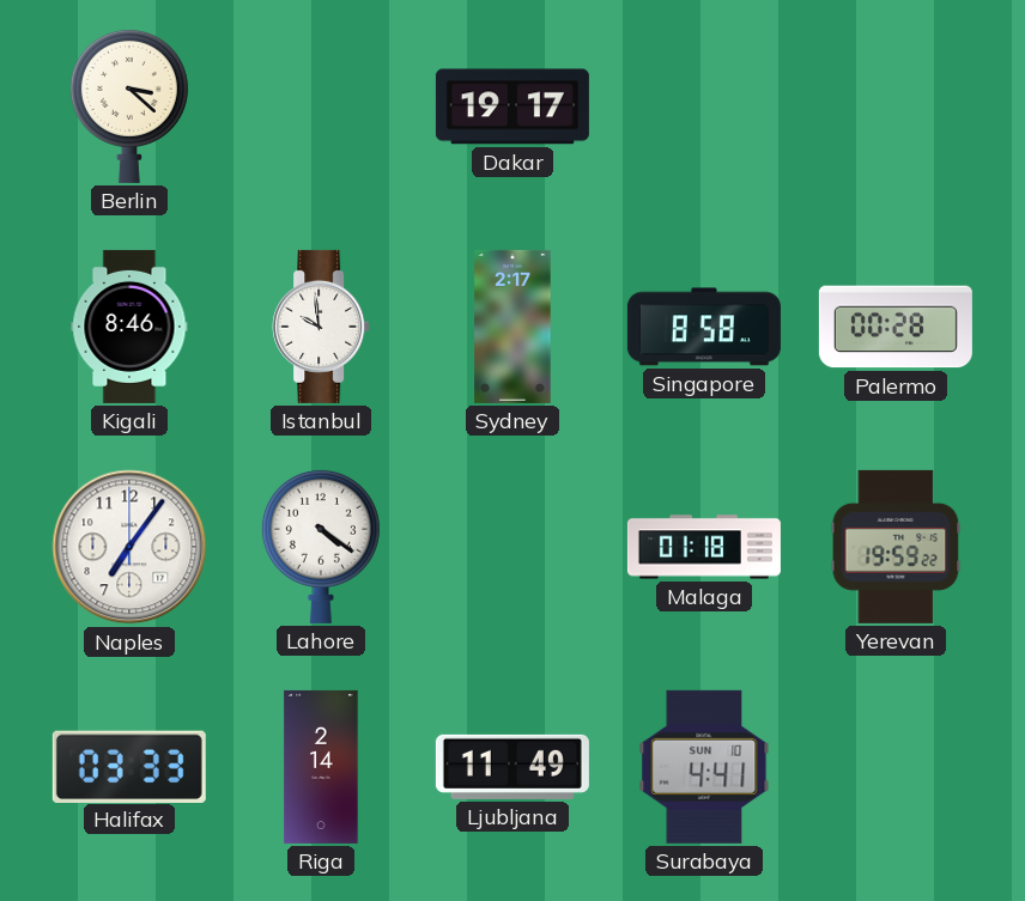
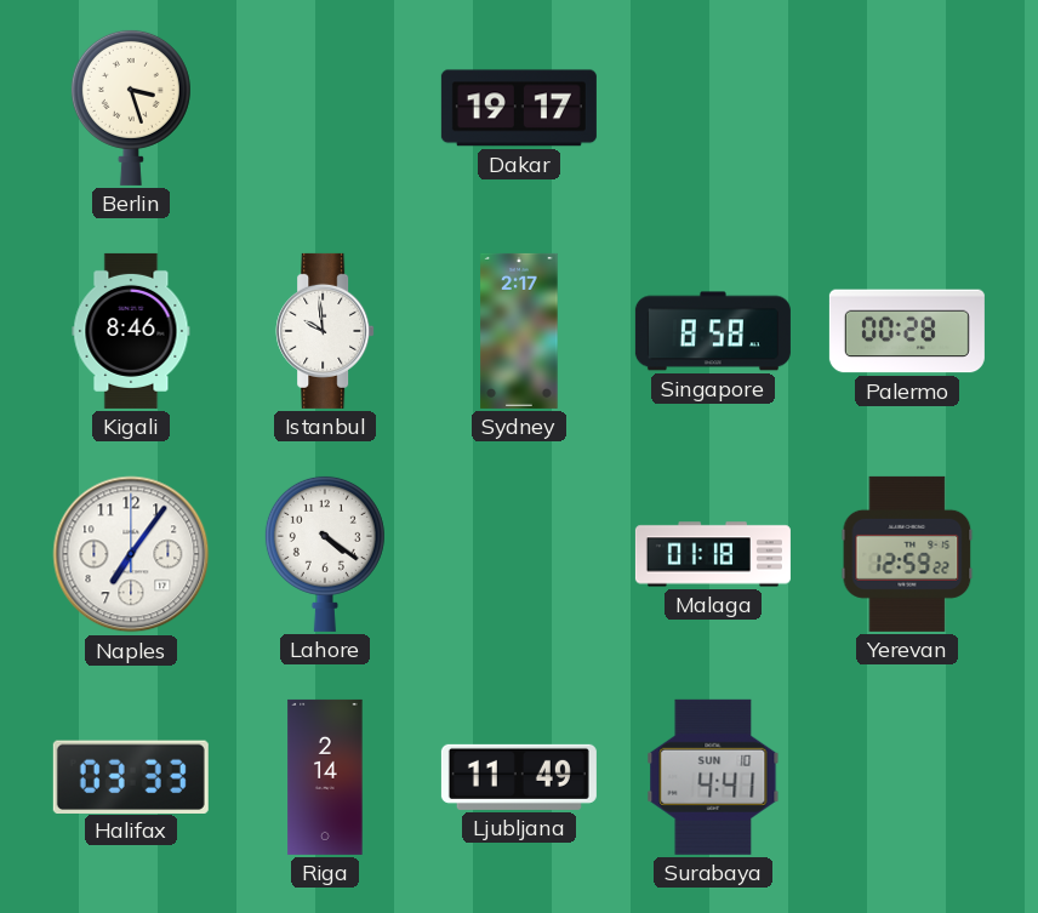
Berlin: 3:22 -> 3:27
Yerevan: 19:59 -> 12:59
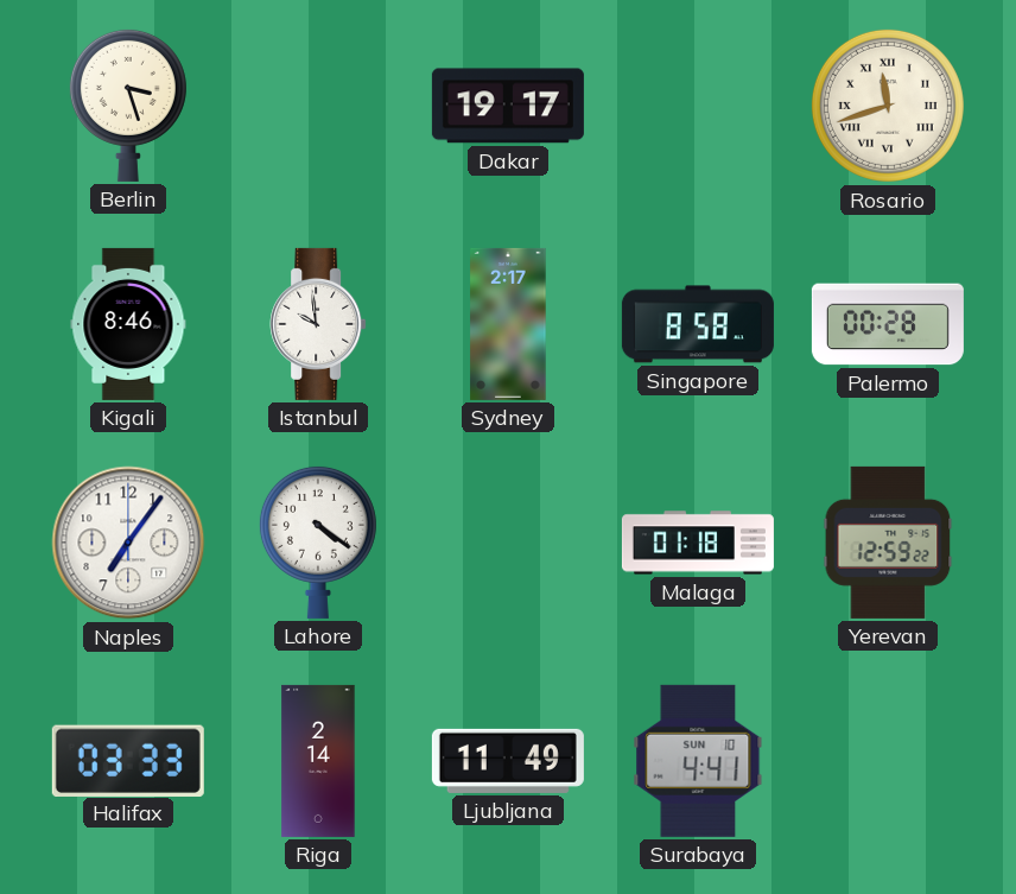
Rosario: none -> 11:42
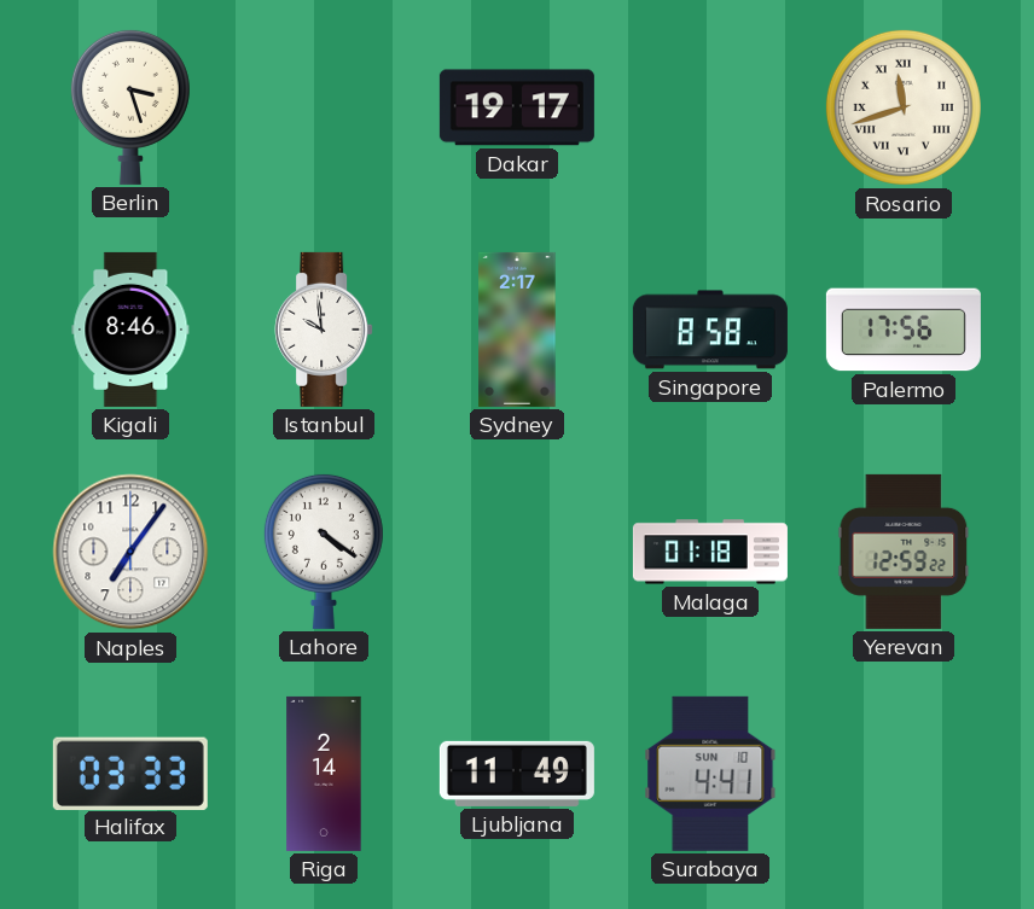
Palermo: 00:28 -> 17:56
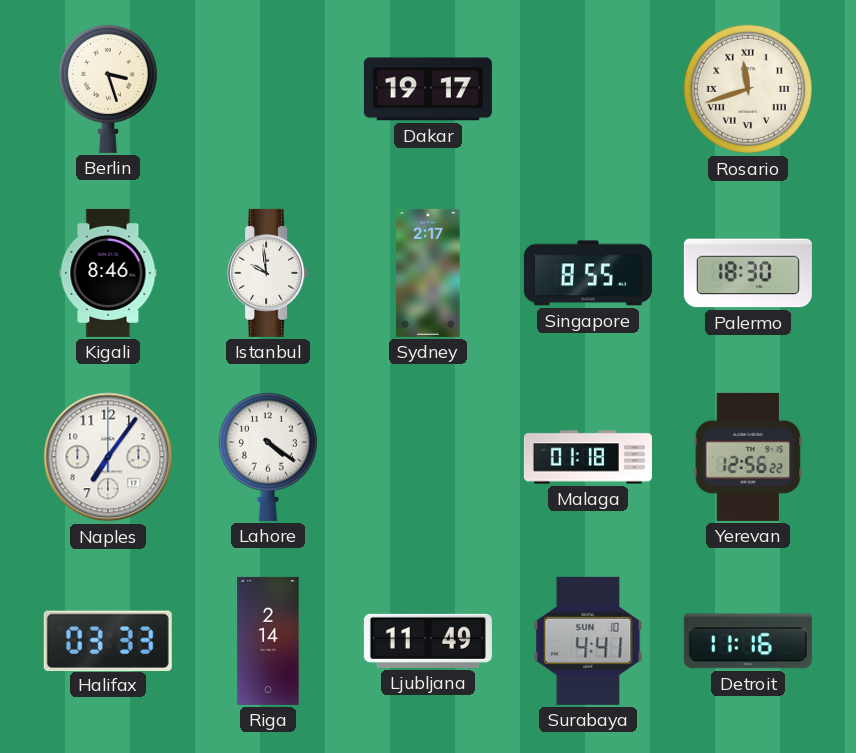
Singapore: 8:58 -> 8:55
Palermo: 17:56 -> 18:30
Yerevan: 12:59 -> 12:56
Detroit: none -> 11:16
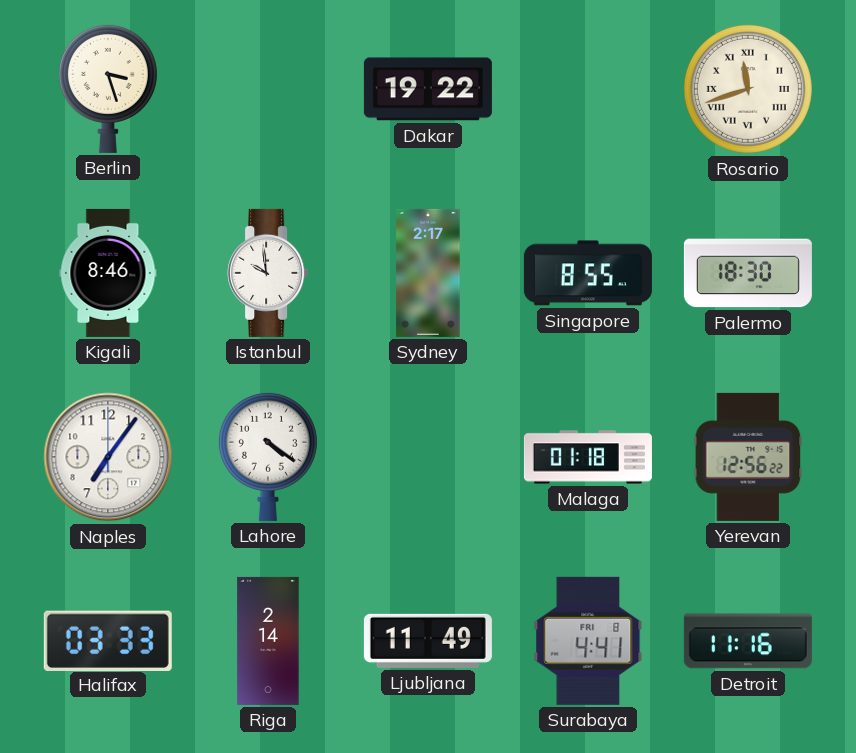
Dakar: 19:17 -> 19:22
Surabaya date: SUN 10 -> FRI 8
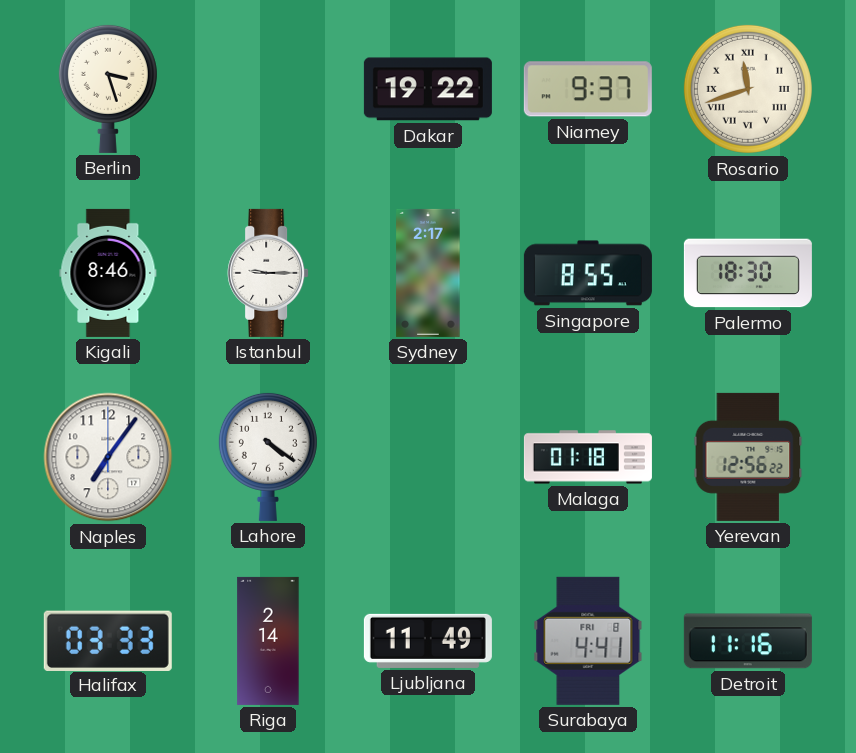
Niamey: none -> 9:37
Istanbul: 9:59 -> 9:15
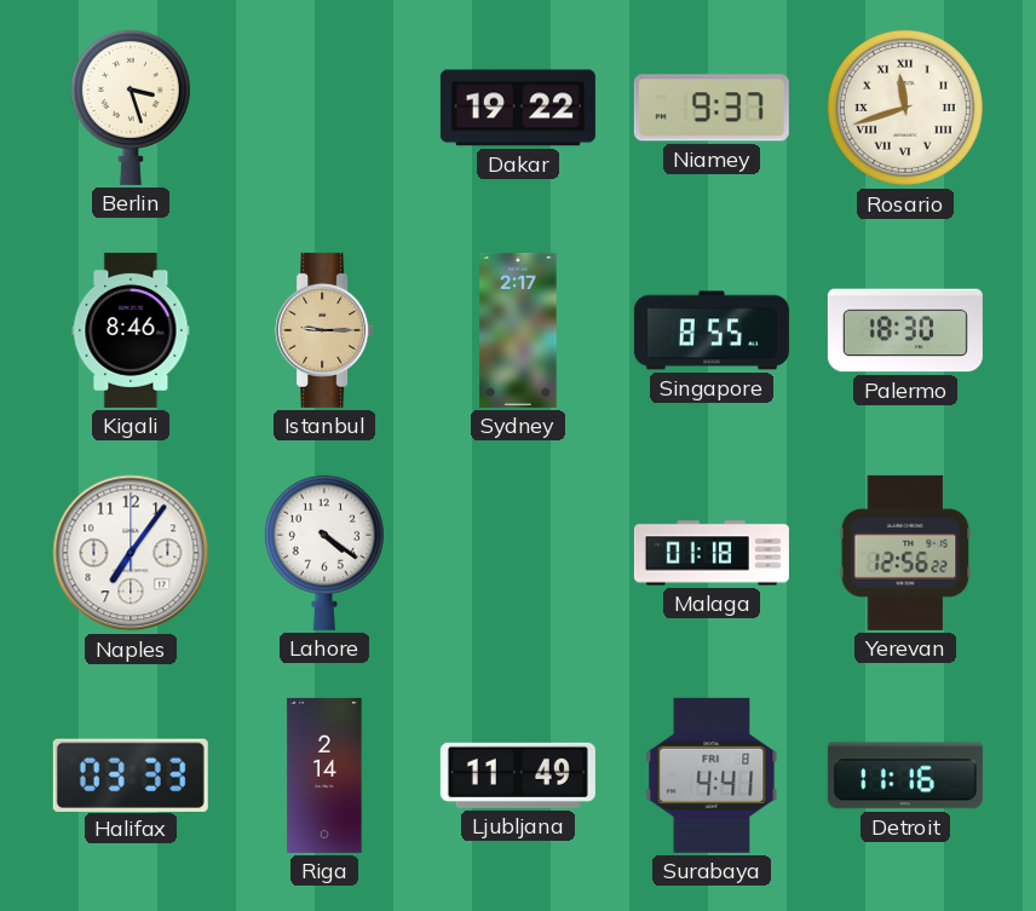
Istanbul dial: white -> champagne
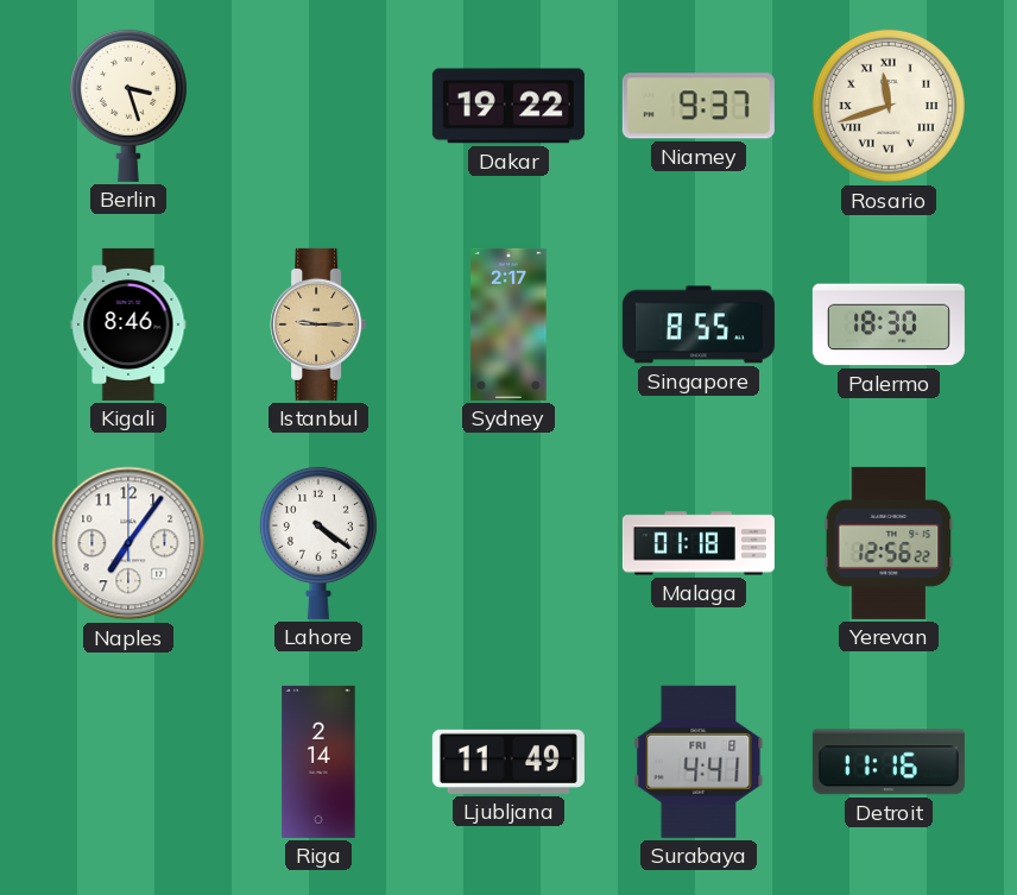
Halifax: 03:33 -> none
